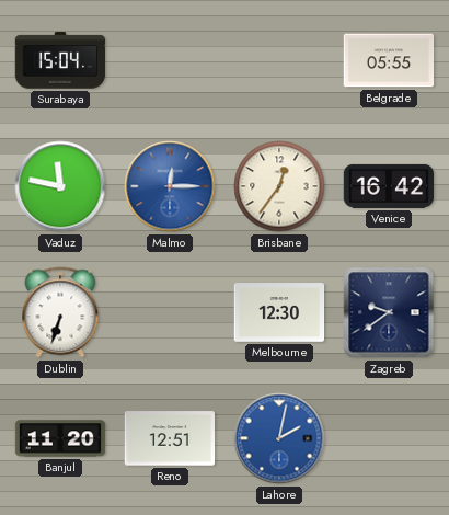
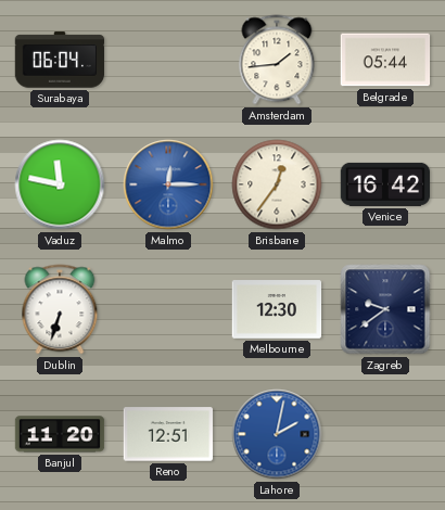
Surabaya: 15:04 -> 06:04
Amsterdam: none -> 1:44
Belgrade: 05:55 -> 05:44
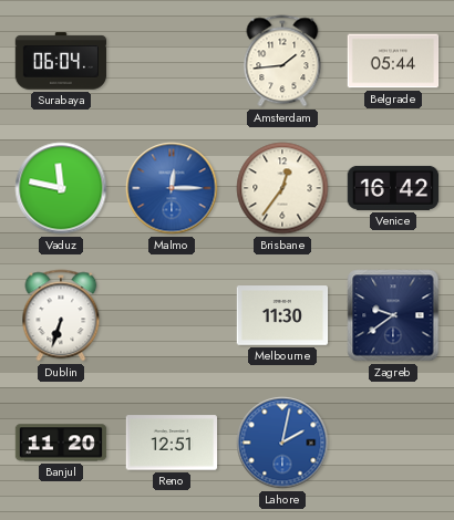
Melbourne: 12:30 -> 11:30
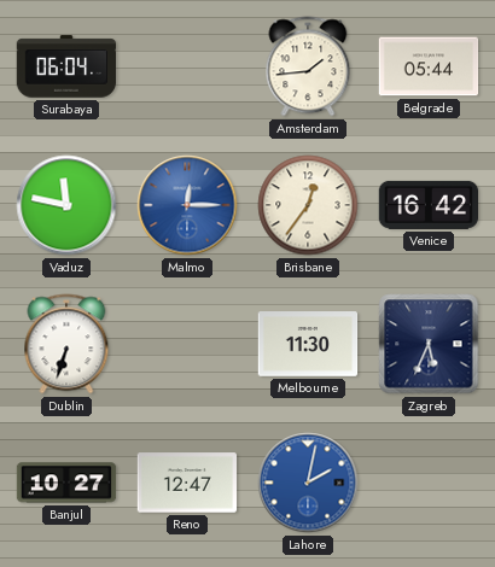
Zagreb: 9:39 -> 5:34
Banjul: 11:20 -> 10:27
Reno: 12:51 -> 12:47
